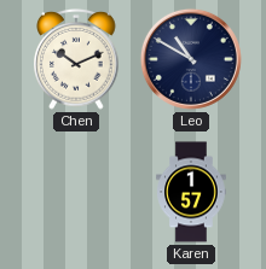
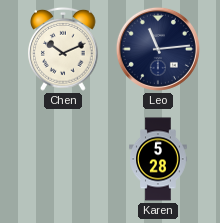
Leo: 10:50 -> 11:14
Karen: 1:57 -> 5:28
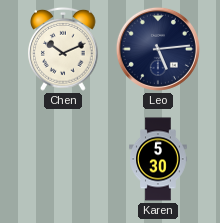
Leo: 11:14 -> 5:14
Karen: 5:28 -> 5:30
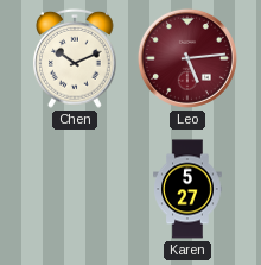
Leo dial: navy -> burgundy
Karen: 5:30 -> 5:27
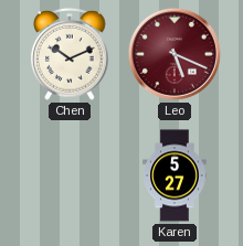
Leo: 5:14 -> 5:19
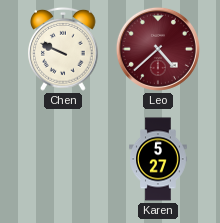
Chen: 10:11 -> 9:49
Leo: 5:19 -> 4:38
